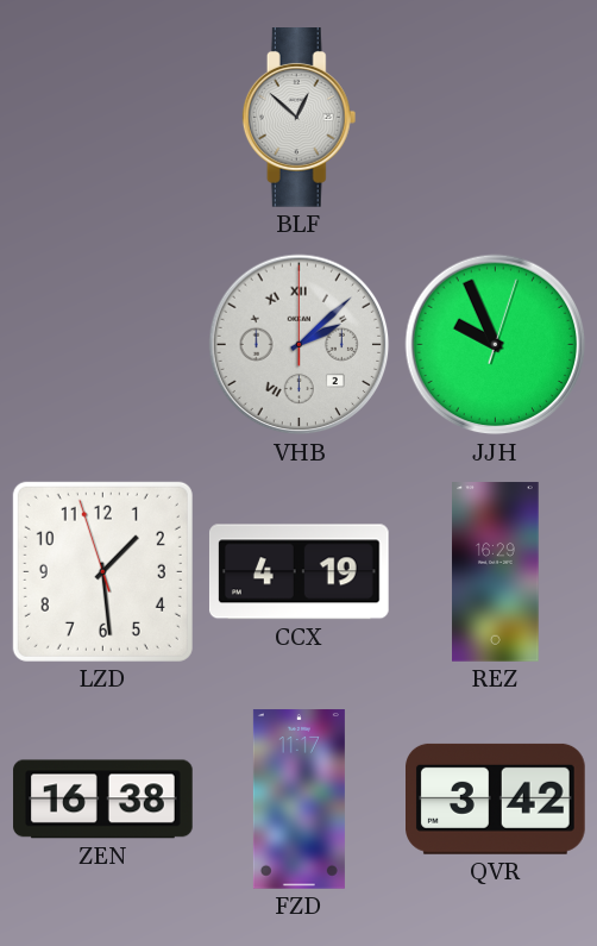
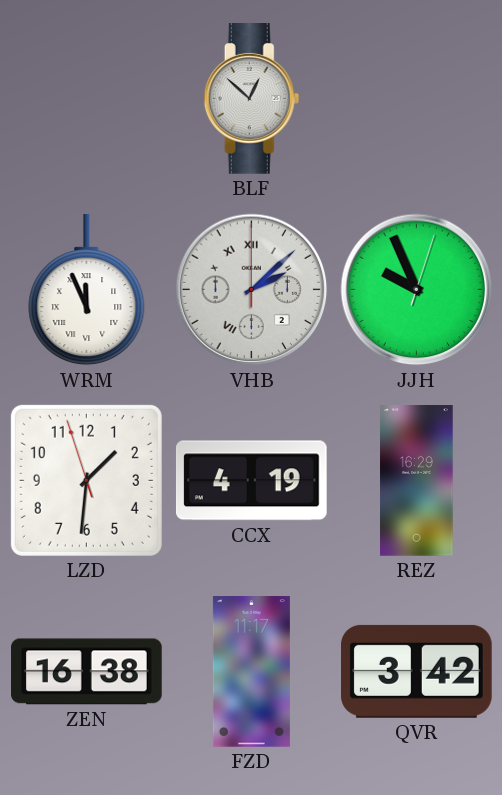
WRM: none -> 11:56
LZD: 1:28 -> 1:30
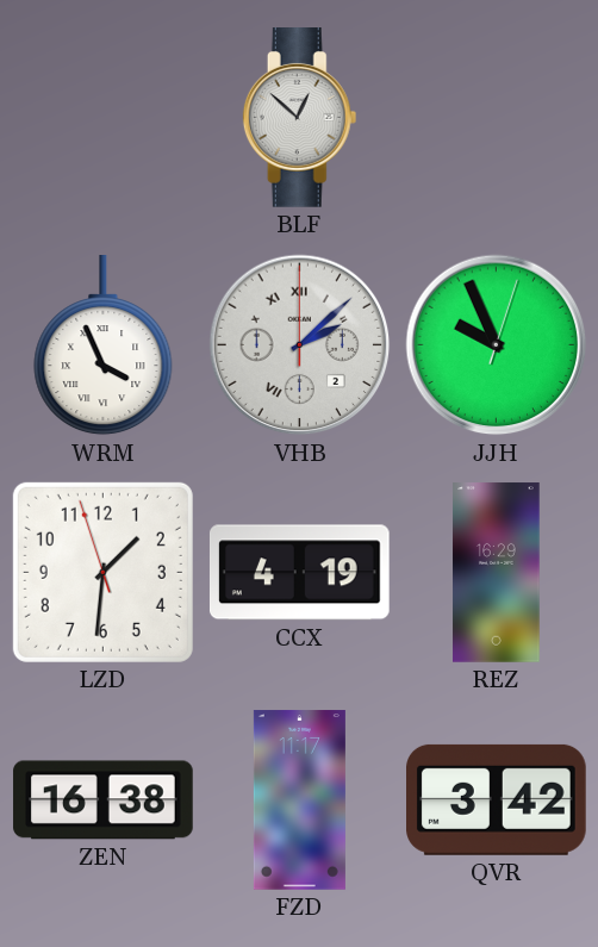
WRM: 11:56 -> 3:56
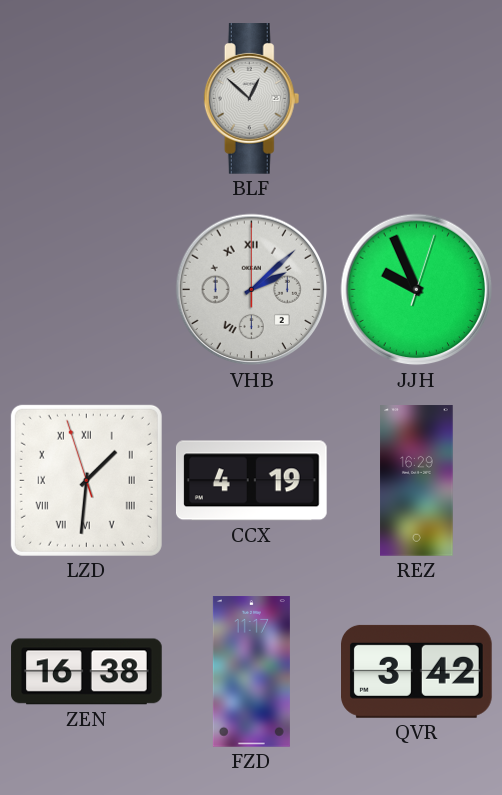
WRM: 3:56 -> none
LZD numerals: Arabic -> Roman
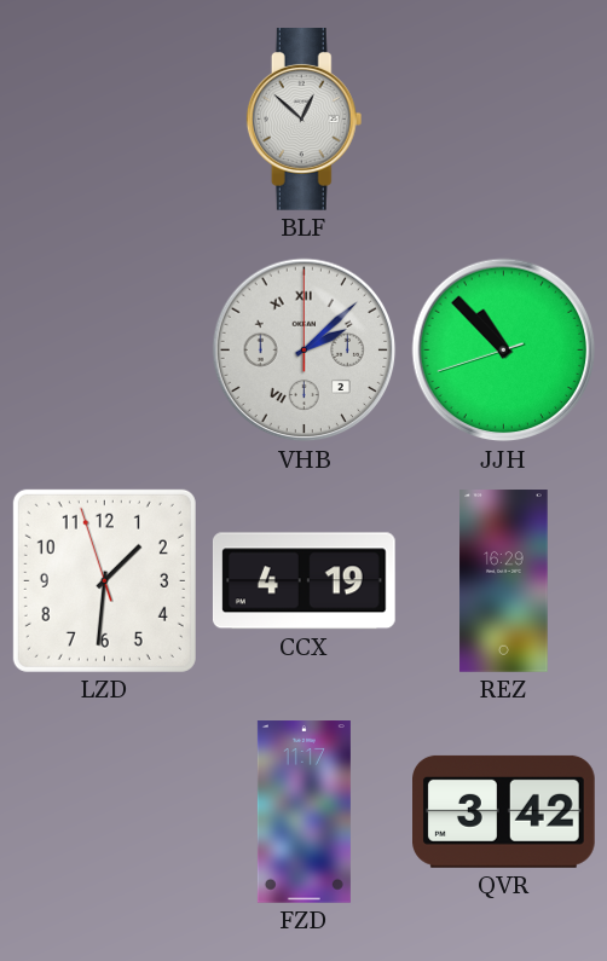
JJH: 9:56 -> 10:52
LZD numerals: Roman -> Arabic
ZEN: 16:38 -> none
